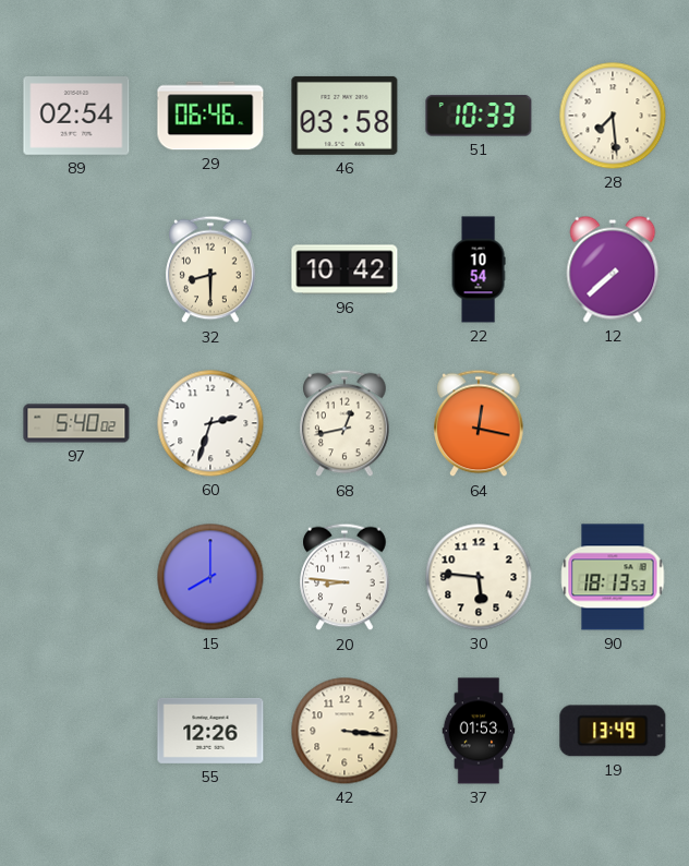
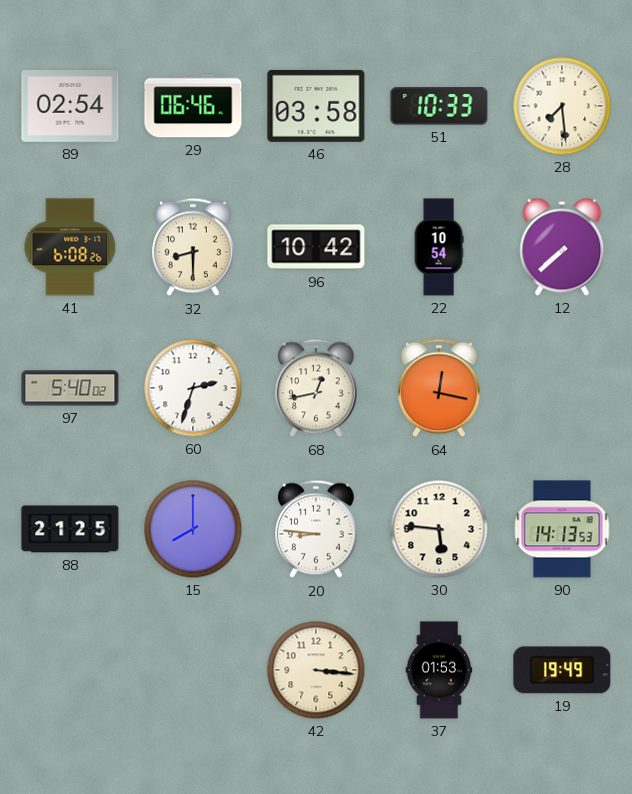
41: none -> 6:08
88: none -> 21:25
90: 18:13 -> 14:13
55: 12:26 -> none
19: 13:49 -> 19:49
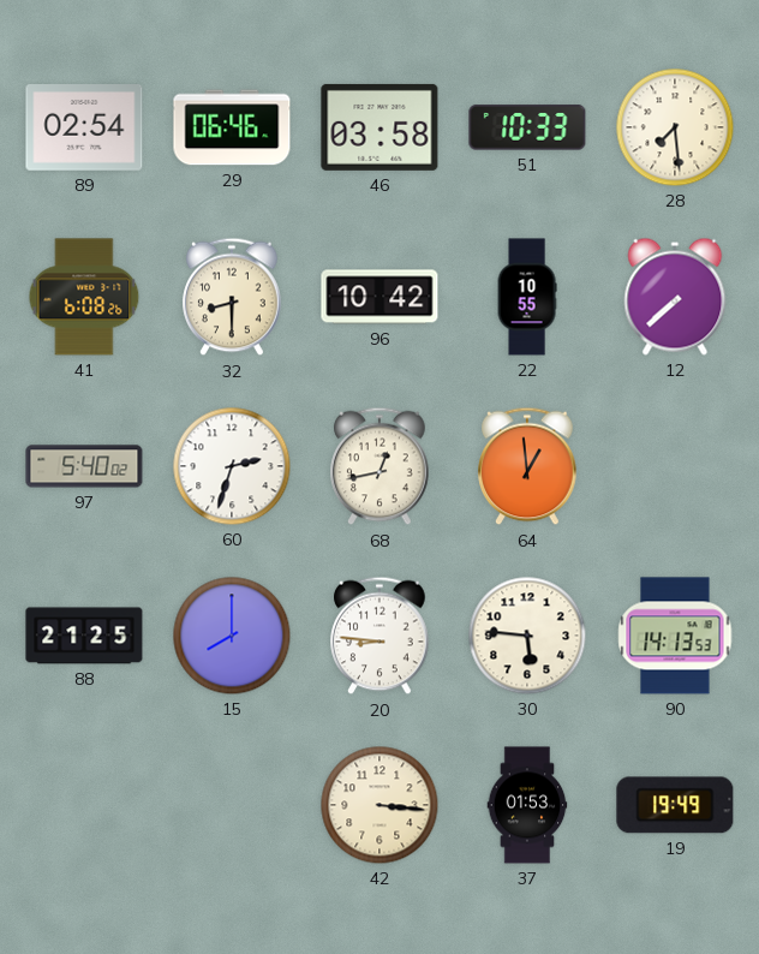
22: 10:54 -> 10:55
64: 12:17 -> 12:59
